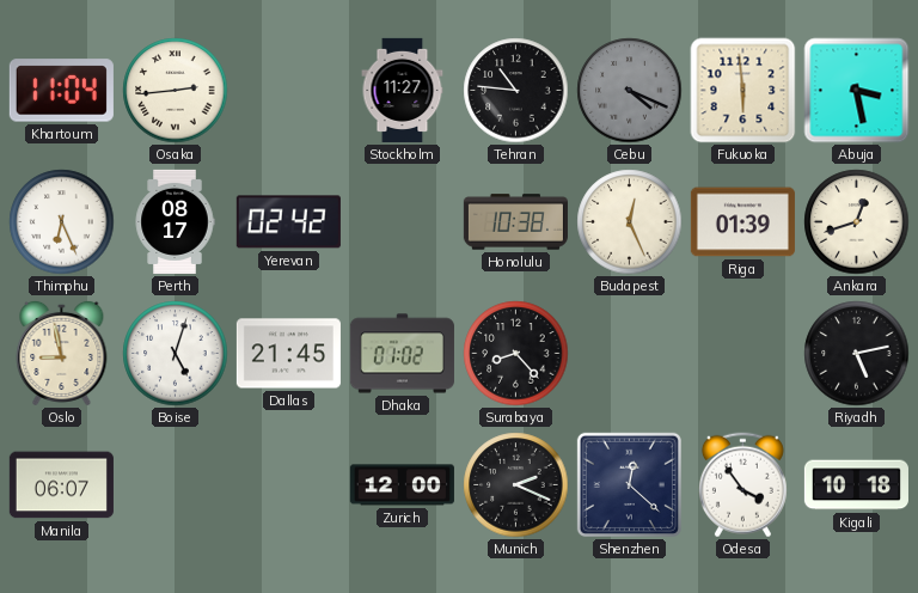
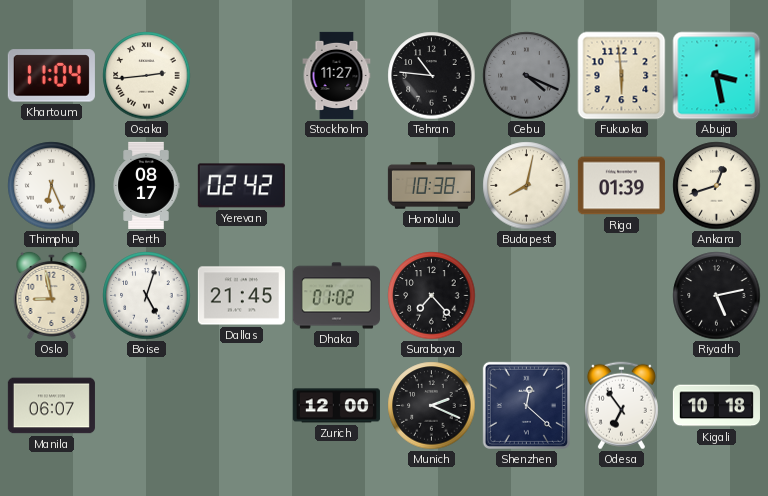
Budapest: 12:26 -> 8:02
Surabaya: 8:23 -> 7:23
Odesa: 3:54 -> 6:54
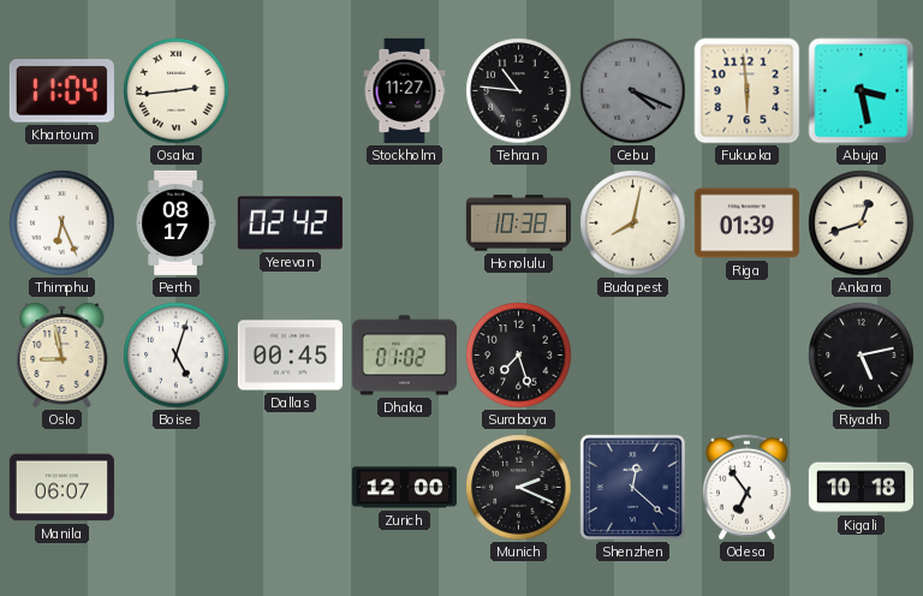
Dallas: 21:45 -> 00:45
Surabaya: 7:23 -> 7:27
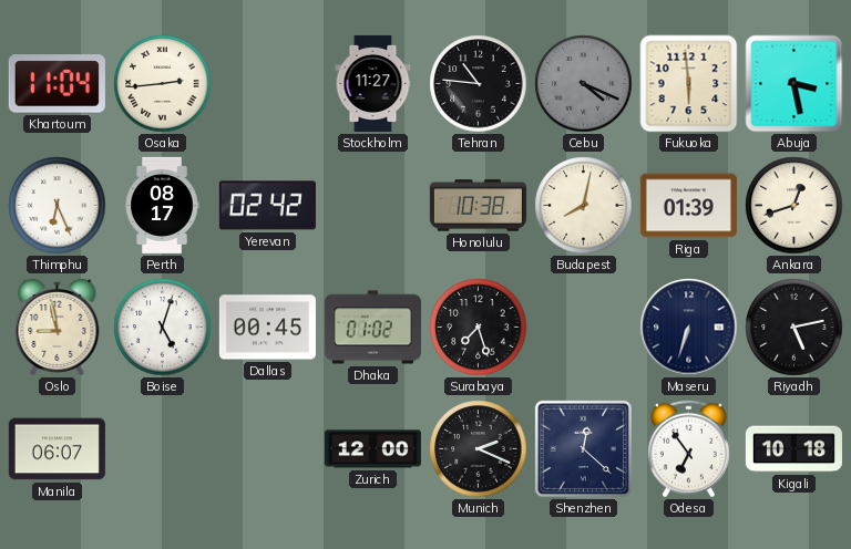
Maseru: none -> 6:33
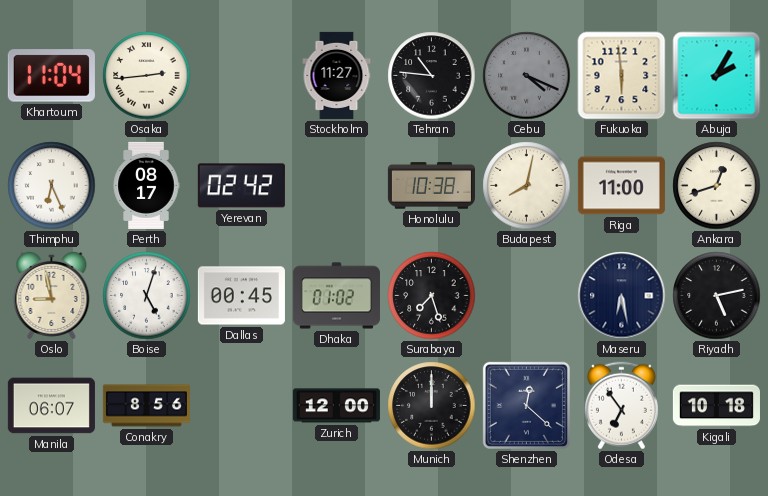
Abuja: 3:28 -> 2:05
Riga: 01:39 -> 11:00
Maseru: 6:33 -> 6:28
Conakry: none -> 8:56
Munich: 2:19 -> 12:00
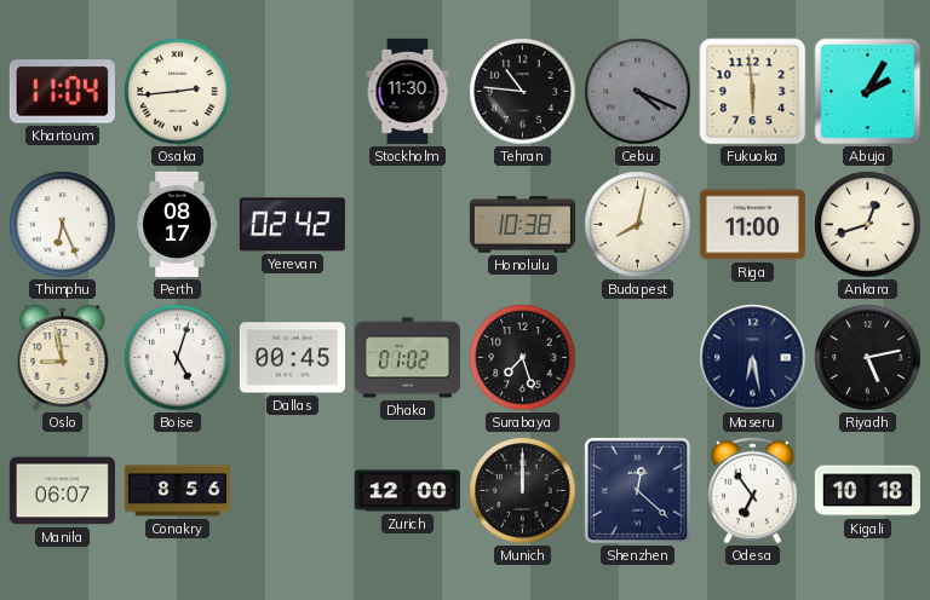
Stockholm: 11:27 -> 11:30
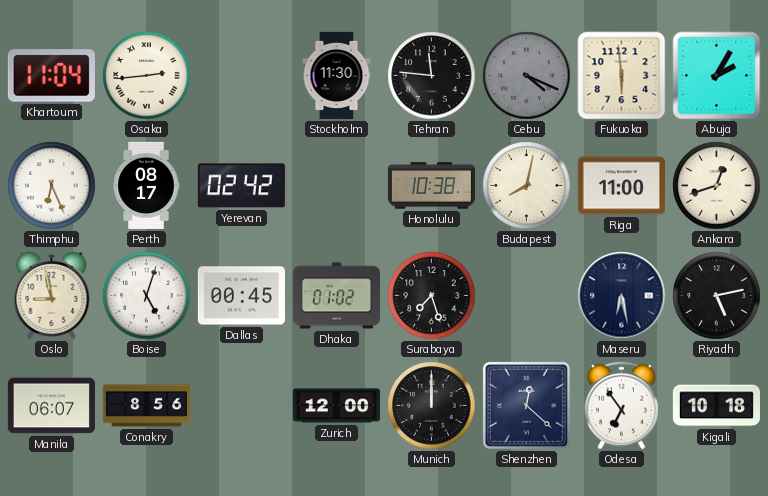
Tehran: 10:46 -> 11:46
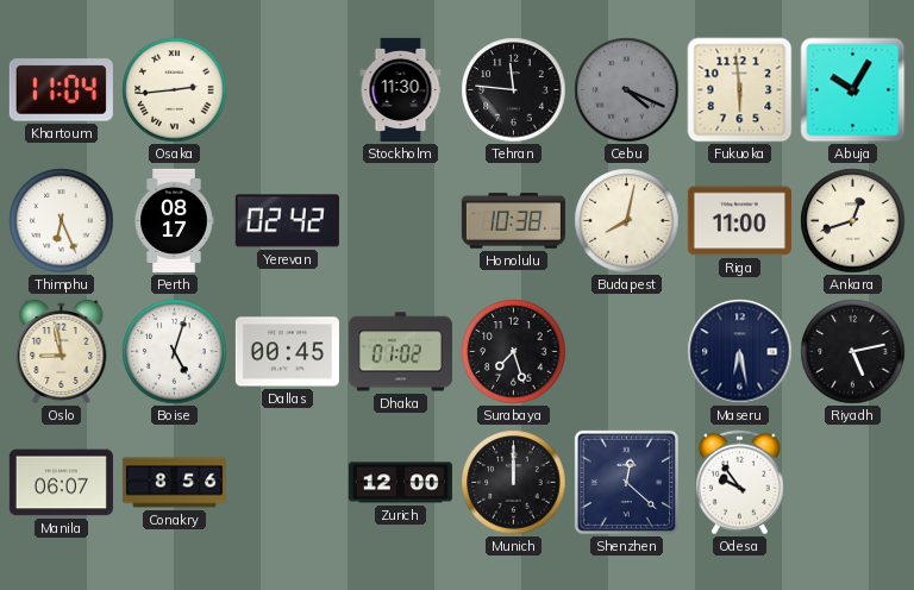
Abuja: 2:05 -> 10:05
Odesa: 6:54 -> 9:54
Kigali: 10:18 -> none
